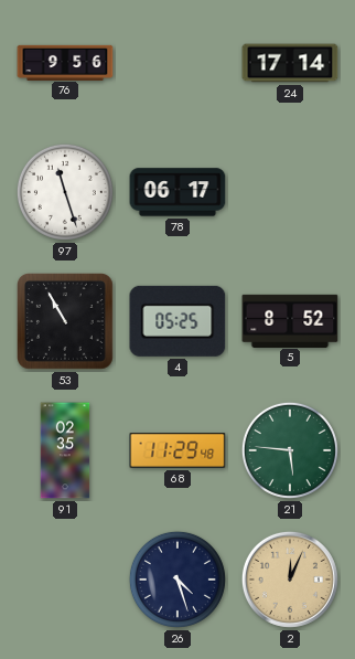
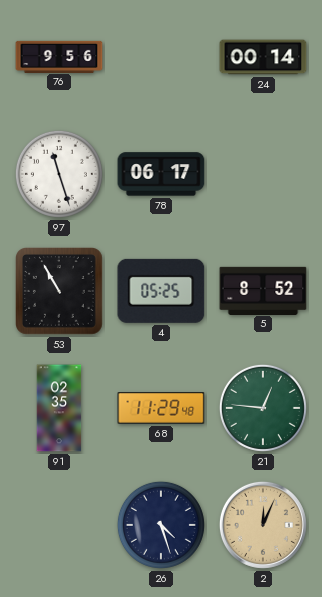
24: 17:14 -> 00:14
21: 5:46 -> 12:46
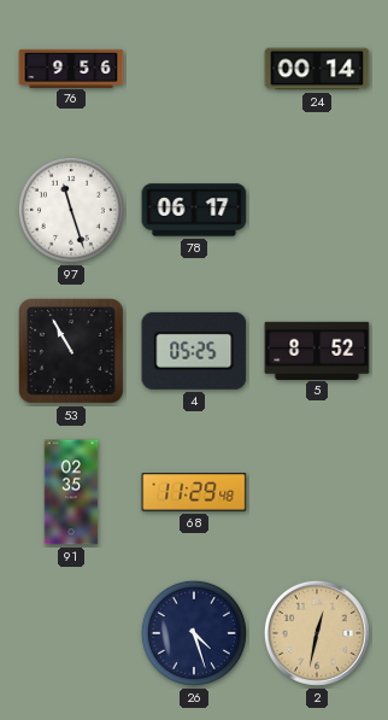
21: 12:46 -> none
2: 12:04 -> 12:32
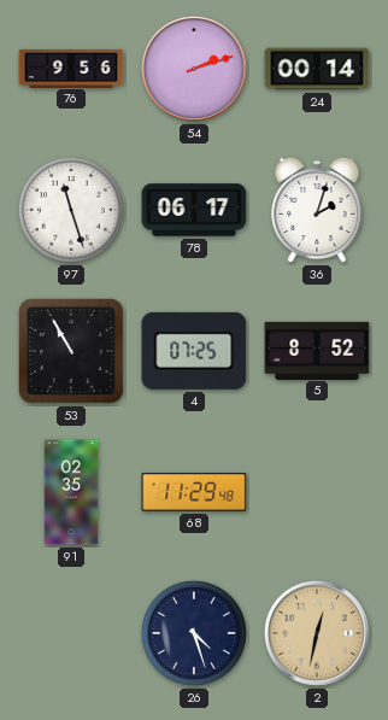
54: none -> 2:12
36: none -> 2:03
4: 05:25 -> 07:25
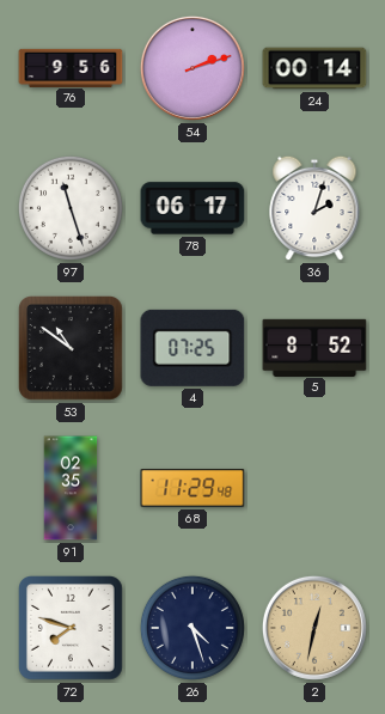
53: 10:55 -> 10:51
72: none -> 7:48
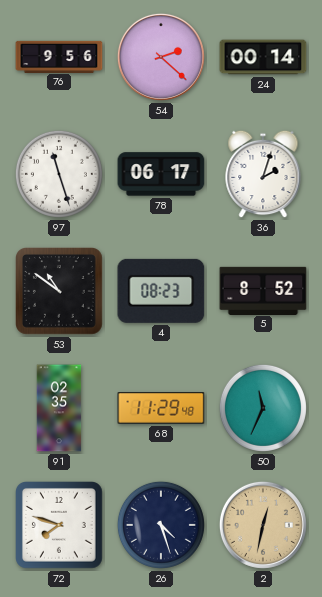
54: 2:12 -> 2:22
4: 07:25 -> 08:23
50: none -> 11:34
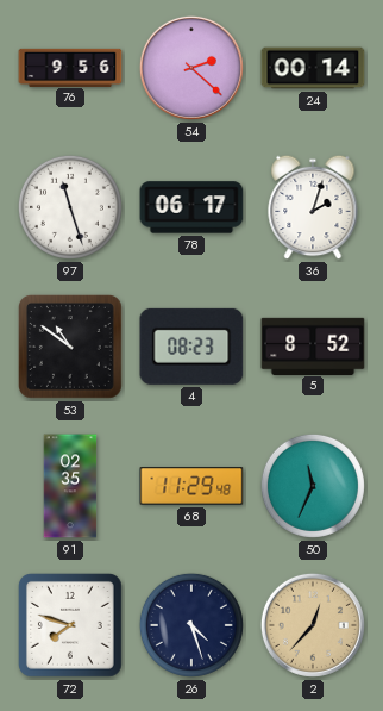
2: 12:32 -> 12:37
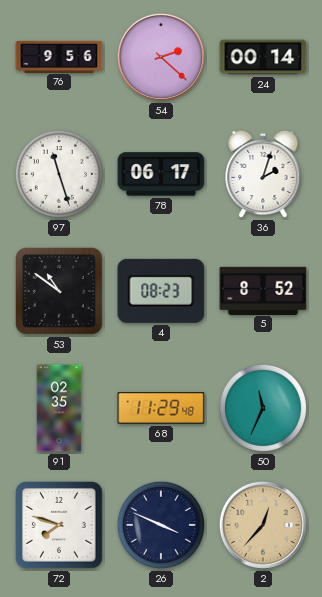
26: 4:27 -> 3:49
